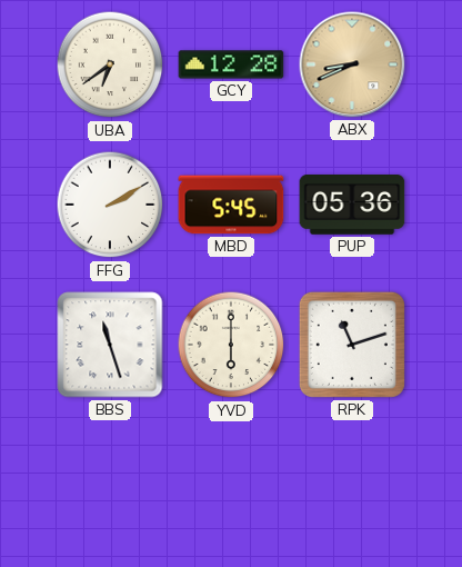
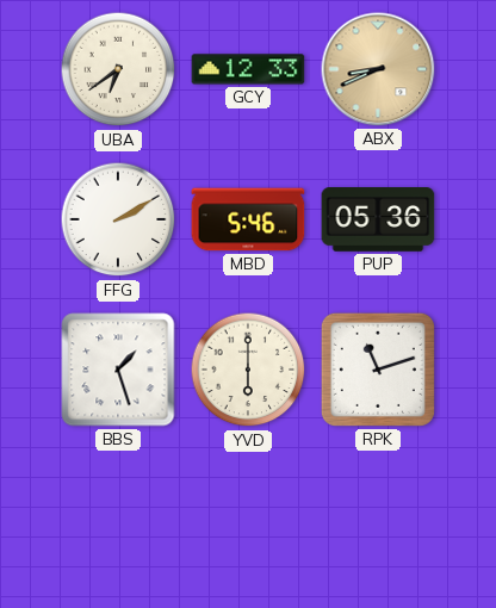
GCY: 12:28 -> 12:33
MBD: 5:45 -> 5:46
BBS: 11:27 -> 1:27
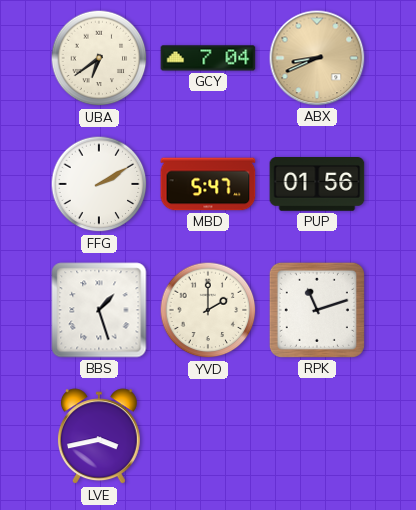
GCY: 12:33 -> 7:04
MBD: 5:46 -> 5:47
PUP: 05:36 -> 01:56
YVD: 6:00 -> 2:00
LVE: none -> 3:43
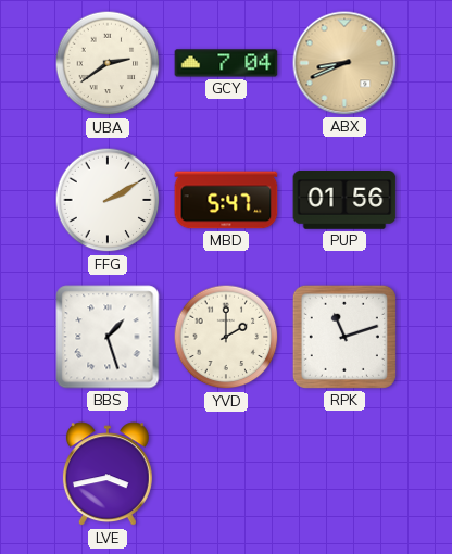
UBA: 6:39 -> 2:39
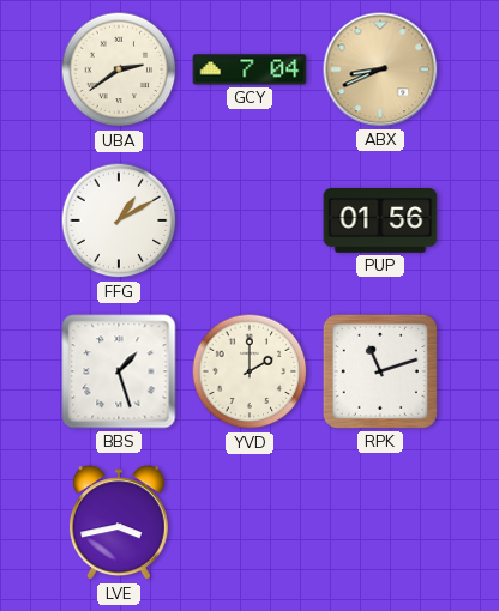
FFG: 2:10 -> 1:10
MBD: 5:47 -> none
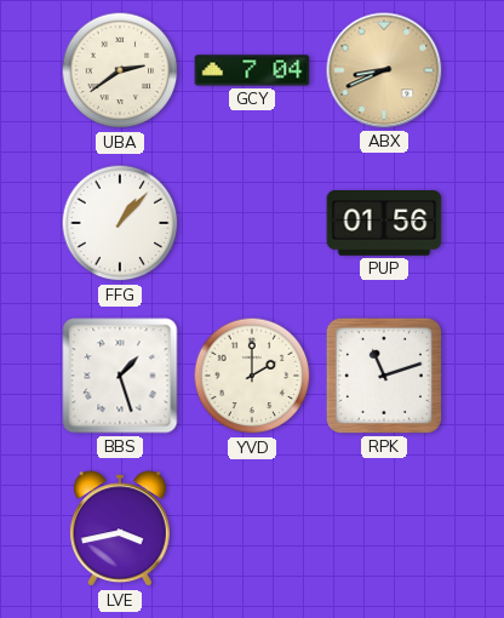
FFG: 1:10 -> 1:07
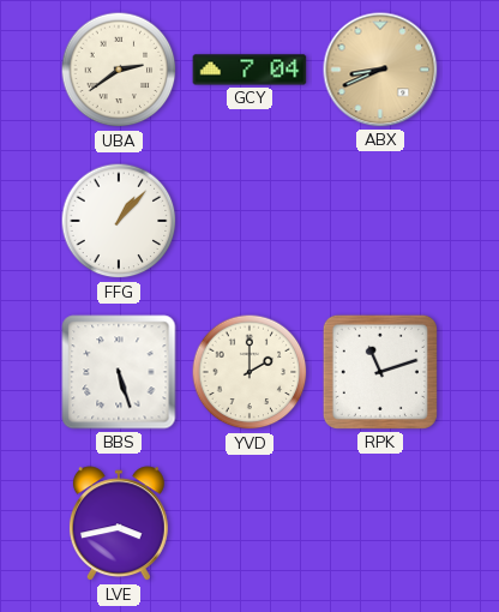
PUP: 01:56 -> none
BBS: 1:27 -> 5:27
